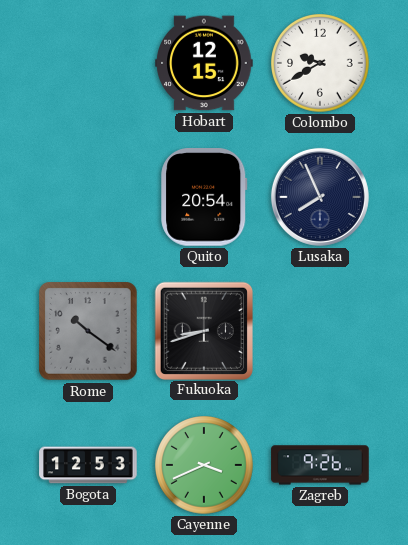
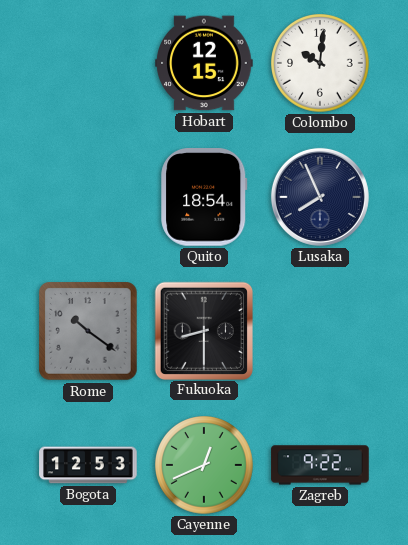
Colombo: 9:40 -> 10:01
Quito: 20:54 -> 18:54
Fukuoka: 8:42 -> 8:30
Cayenne: 3:41 -> 12:41
Zagreb: 9:26 -> 9:22
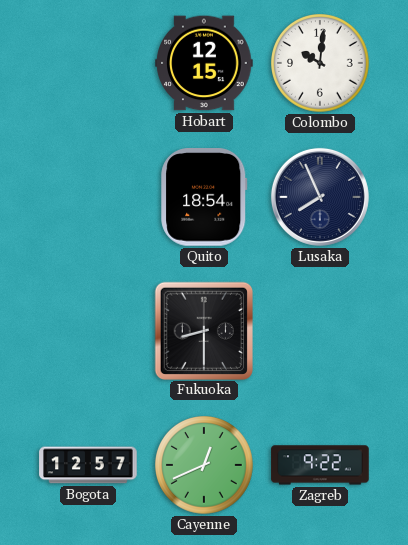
Rome: 10:21 -> none
Bogota: 12:53 -> 12:57
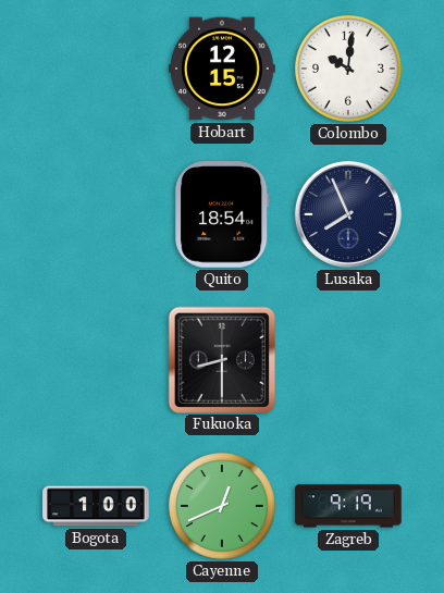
Bogota: 12:57 -> 1:00
Zagreb: 9:22 -> 9:19
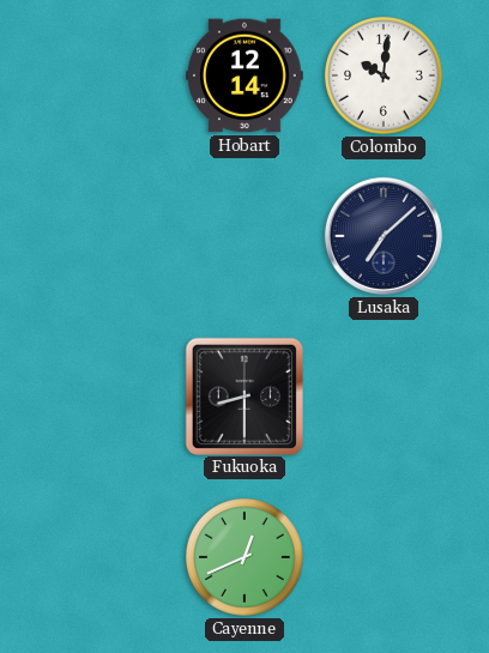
Hobart: 12:15 -> 12:14
Quito: 18:54 -> none
Lusaka: 7:56 -> 7:08
Bogota: 1:00 -> none
Zagreb: 9:19 -> none
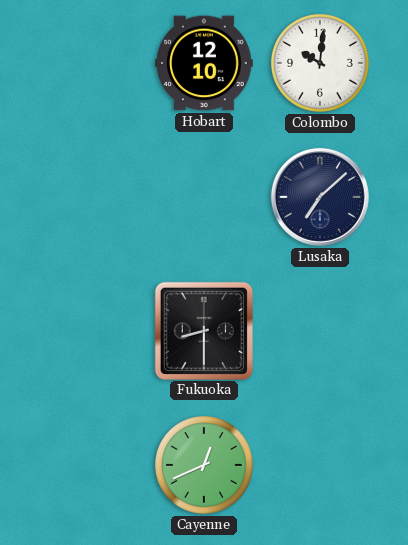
Hobart: 12:14 -> 12:10
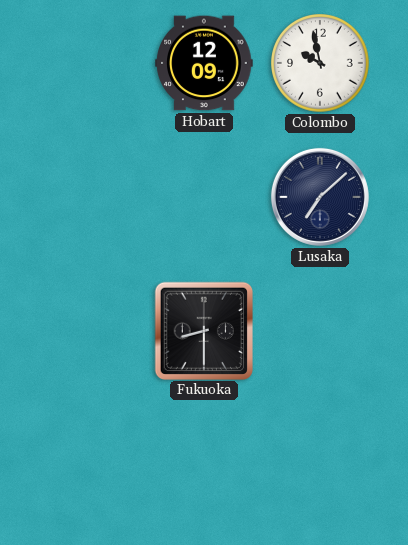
Hobart: 12:10 -> 12:09
Colombo: 10:01 -> 9:58
Cayenne: 12:41 -> none
